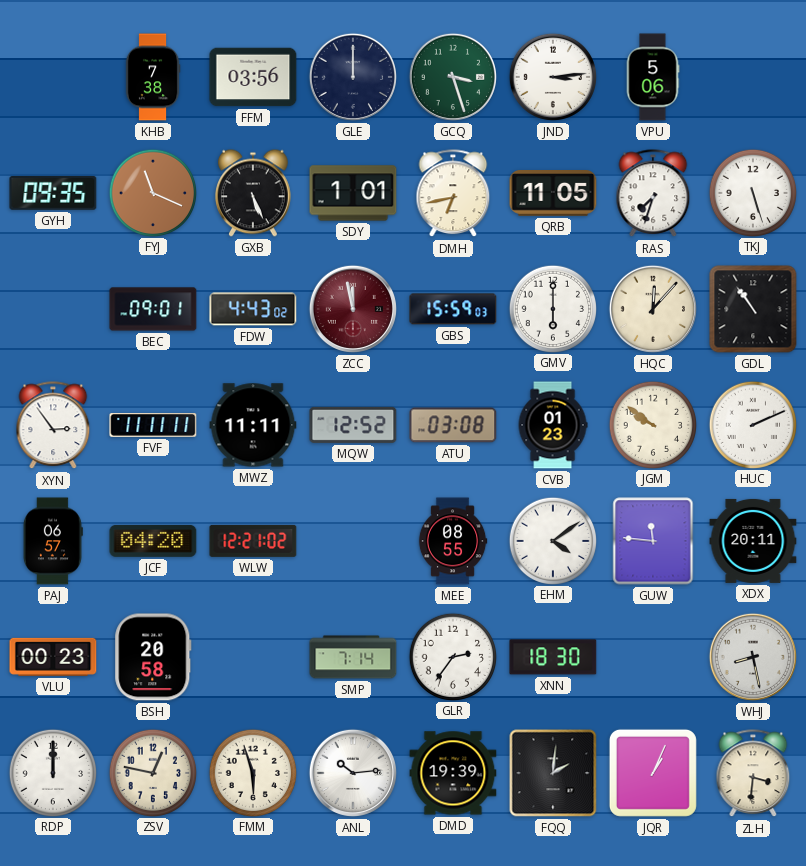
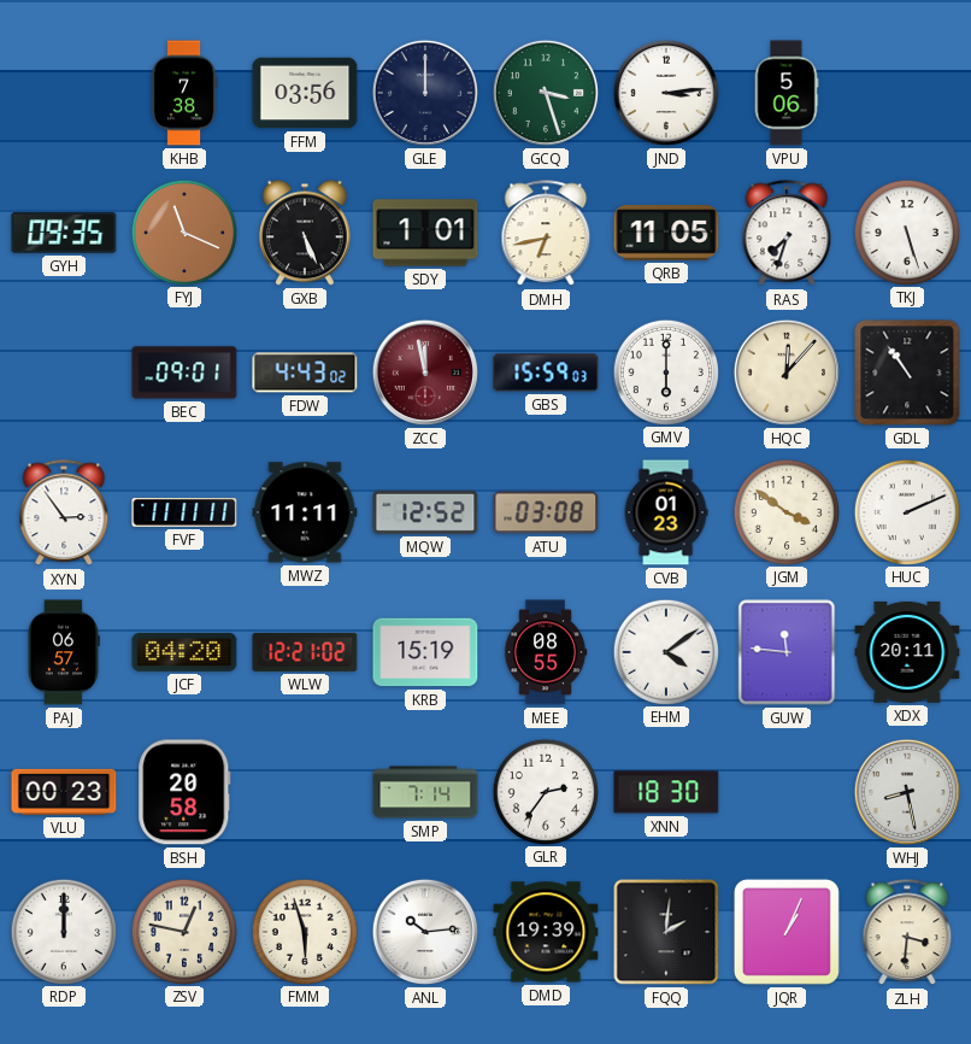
JGM: 9:51 -> 3:51
KRB: none -> 15:19
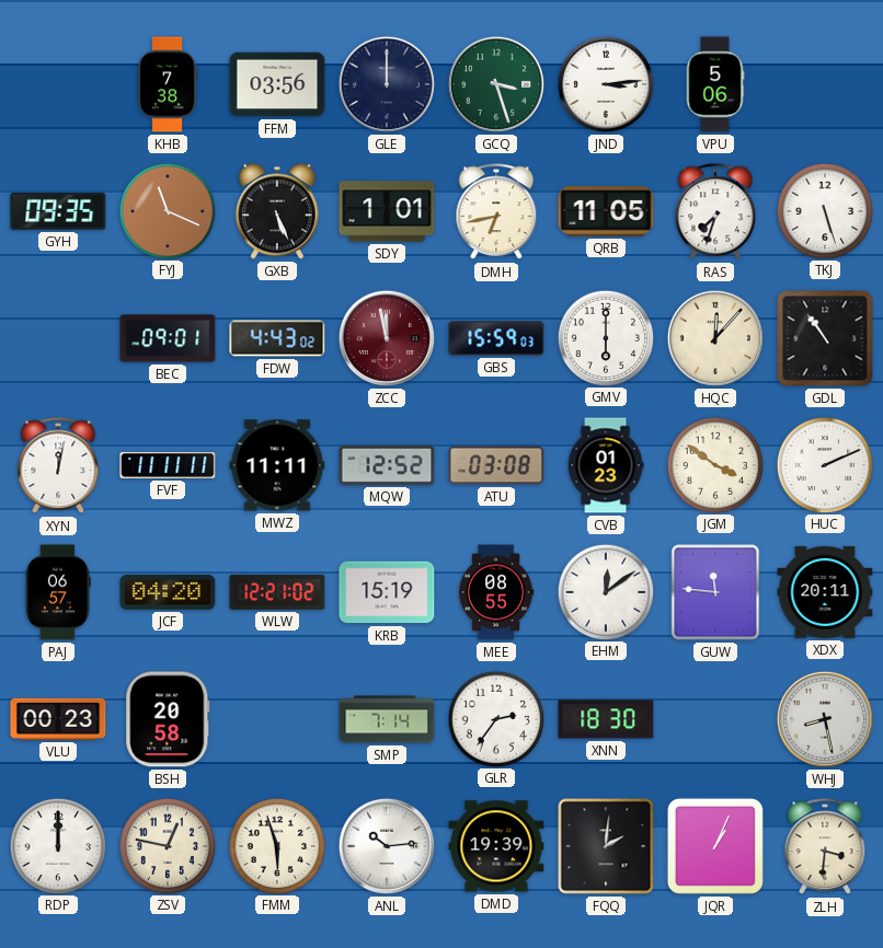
XYN: 2:54 -> 12:02
EHM: 4:09 -> 12:09
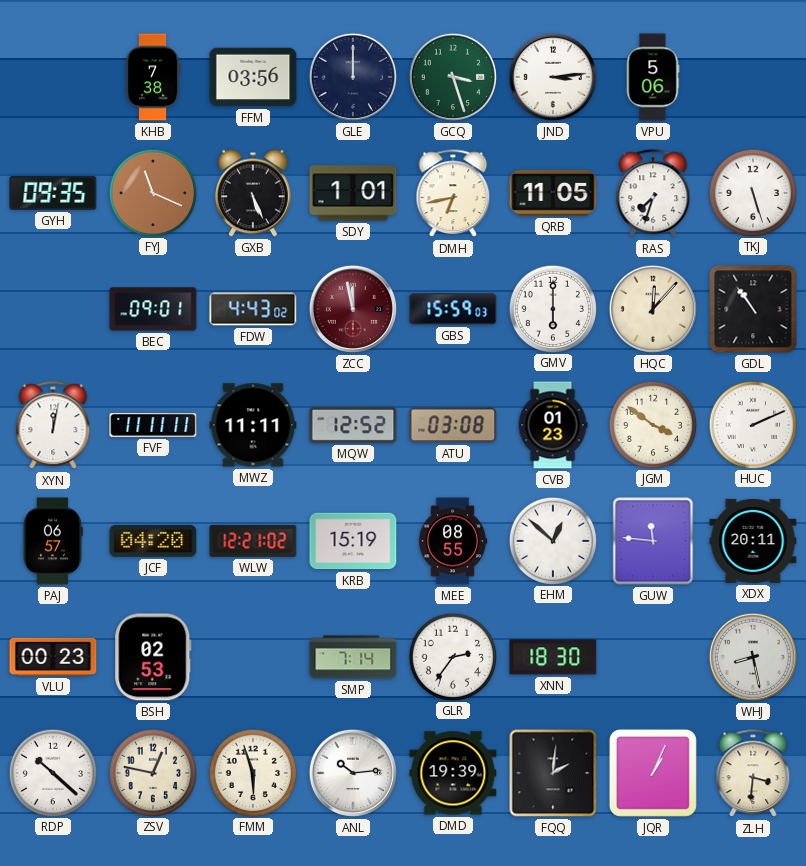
EHM: 12:09 -> 12:52
BSH: 20:58 -> 02:53
RDP: 12:00 -> 10:22
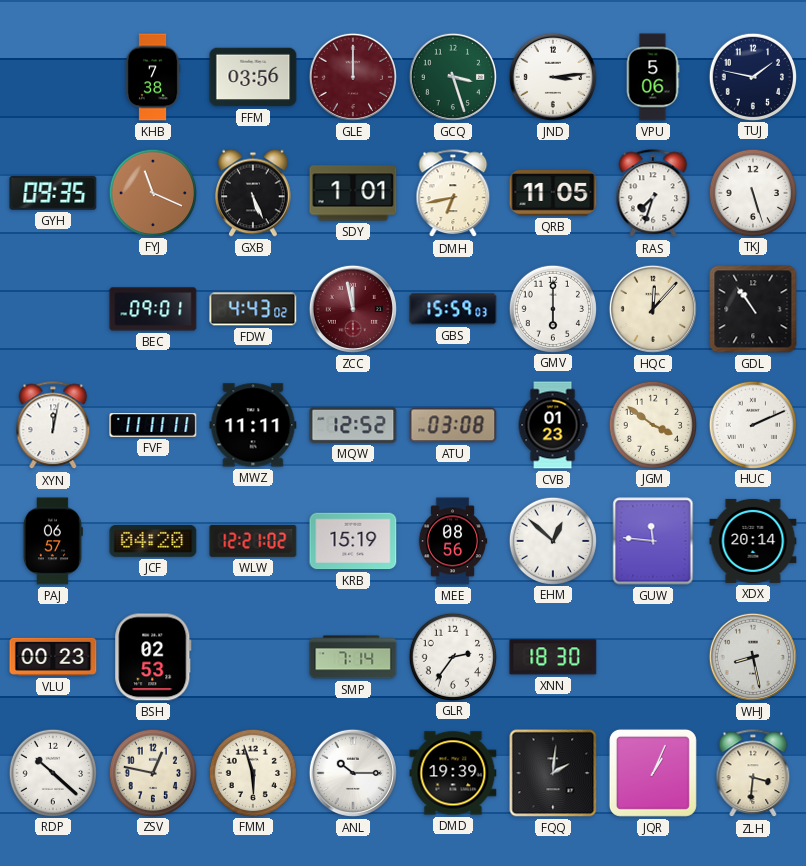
GLE dial: navy -> burgundy
TUJ: none -> 1:47
MEE: 08:55 -> 08:56
XDX: 20:11 -> 20:14
ANL: 10:14 -> 10:15
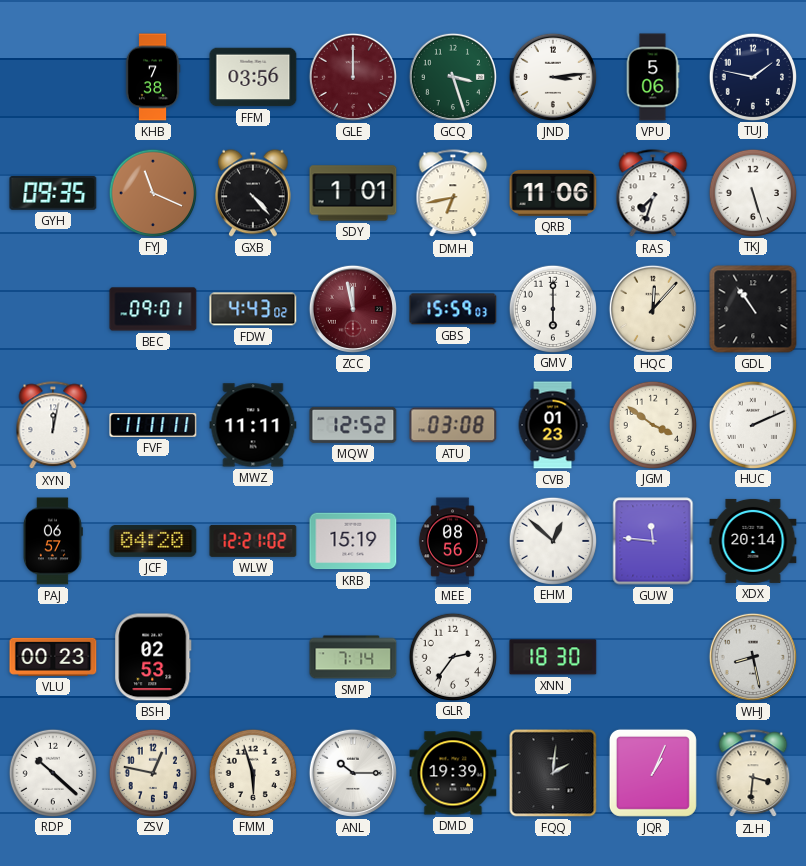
GXB: 5:26 -> 4:23
QRB: 11:05 -> 11:06
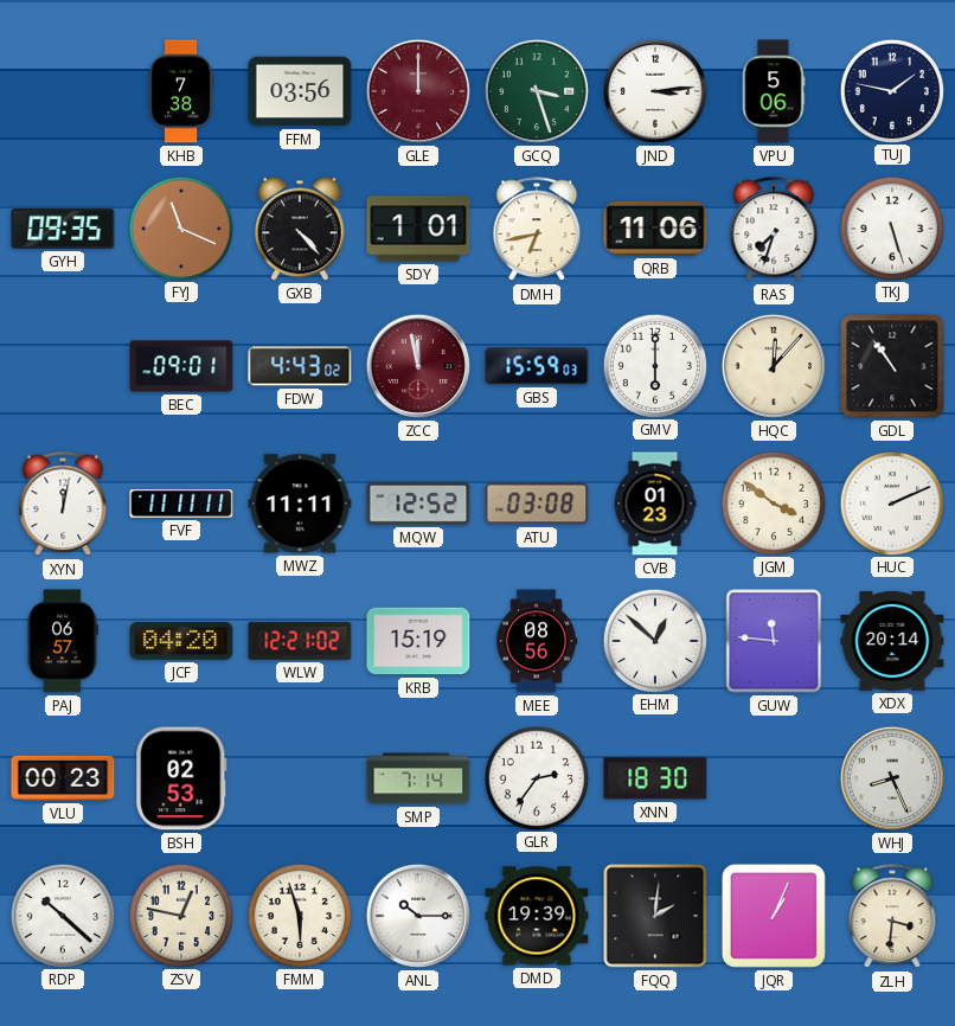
WHJ: 8:28 -> 8:26
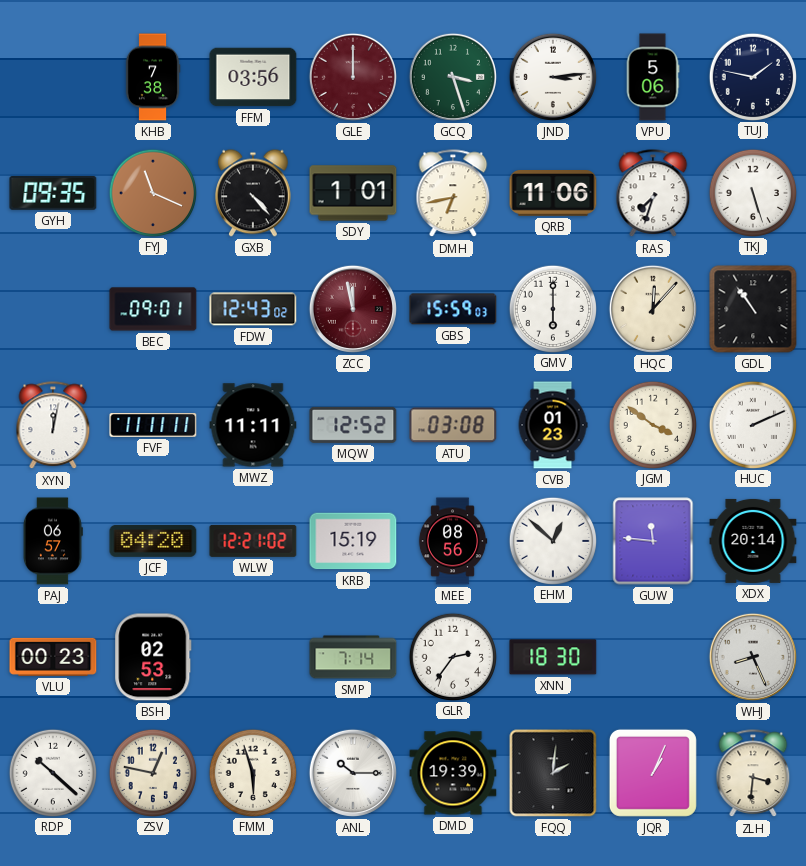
FDW: 4:43 -> 12:43
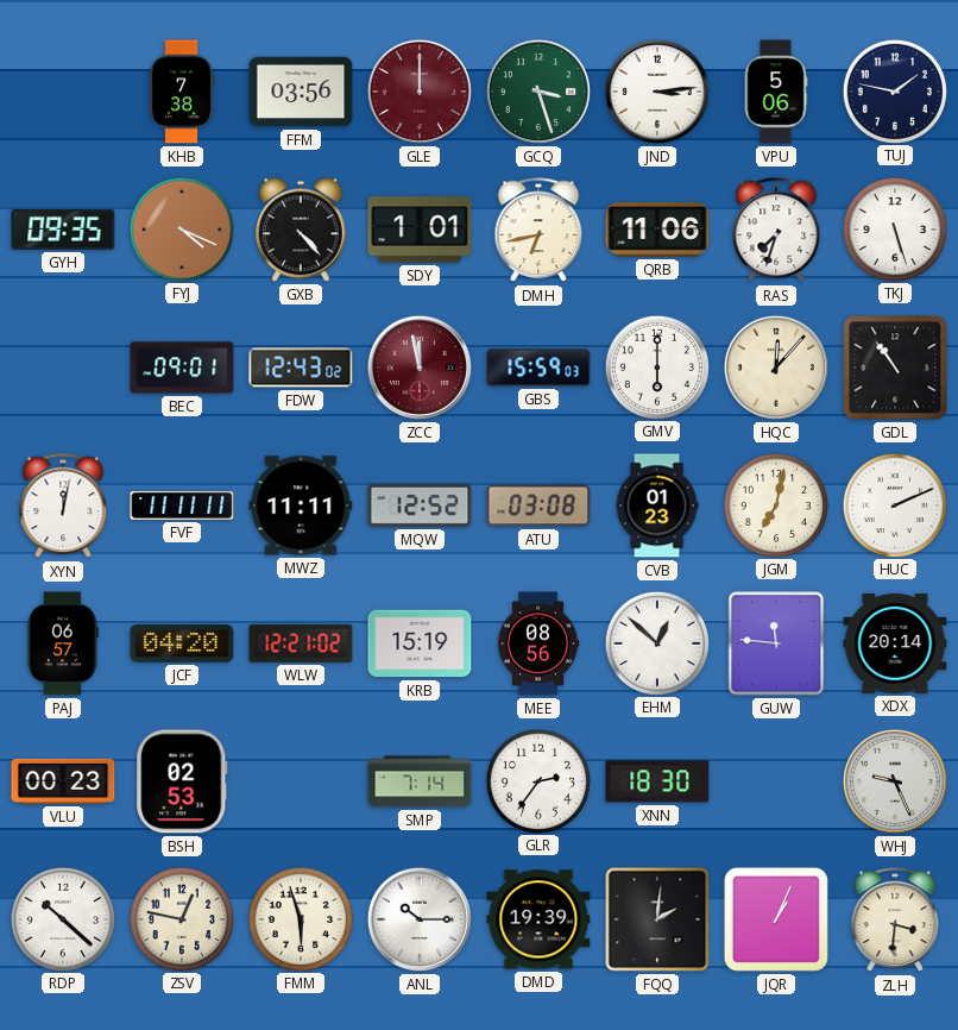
FYJ: 11:19 -> 4:19
JGM: 3:51 -> 7:02
WHJ: 8:26 -> 9:26
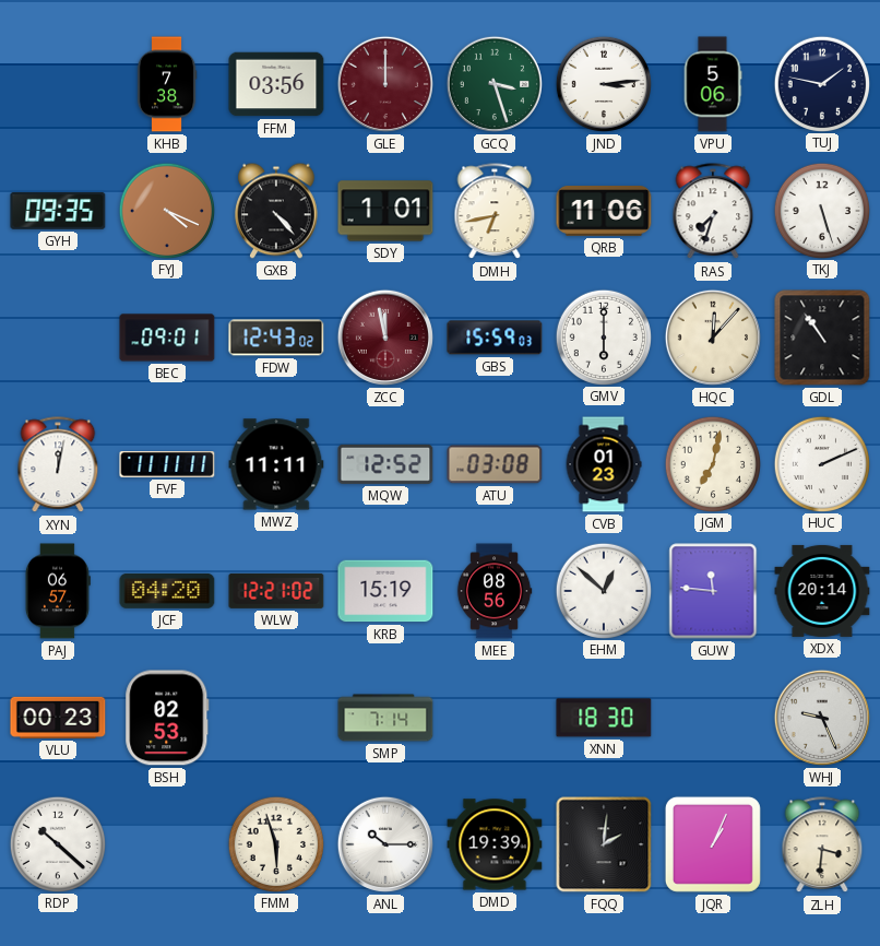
GLR: 2:36 -> none
ZSV: 12:47 -> none
